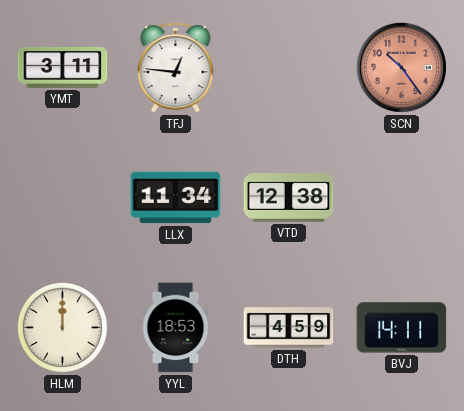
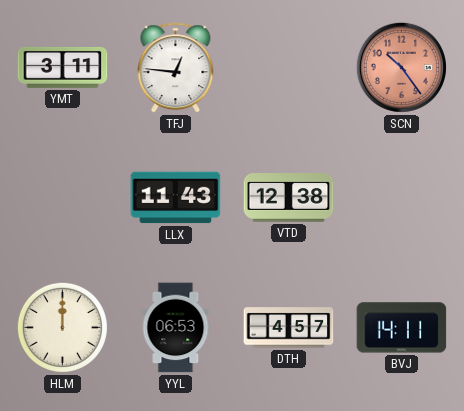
LLX: 11:34 -> 11:43
YYL: 18:53 -> 06:53
DTH: 4:59 -> 4:57
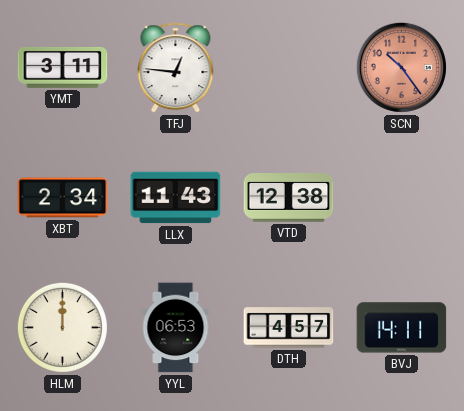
XBT: none -> 2:34
